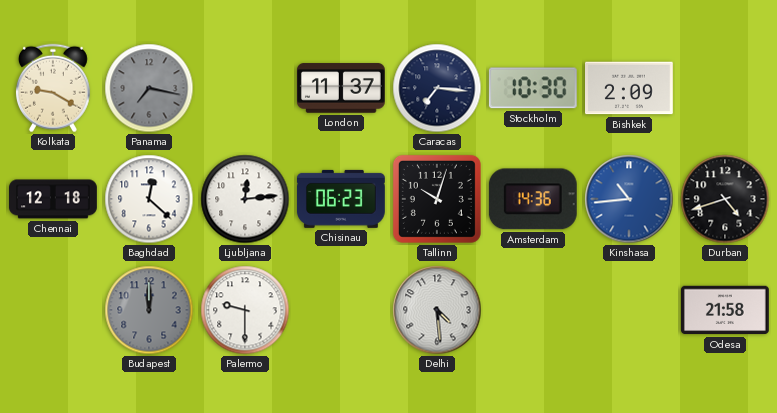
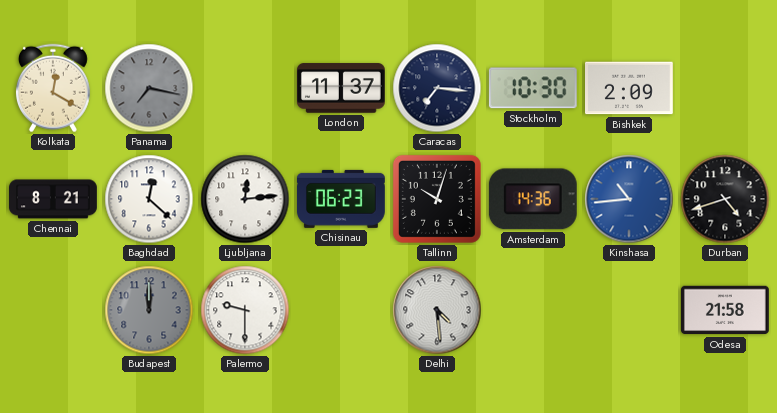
Kolkata: 9:20 -> 12:20
Chennai: 12:18 -> 8:21
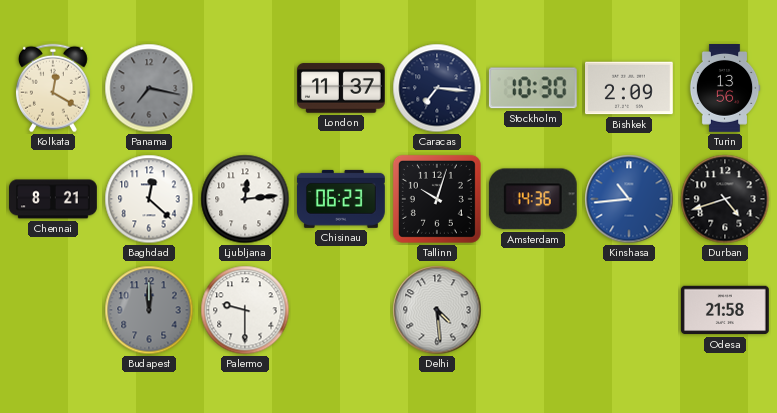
Turin: none -> 13:56
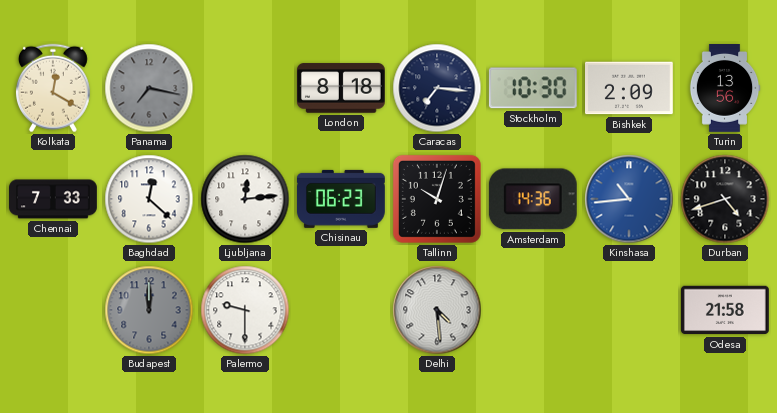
London: 11:37 -> 8:18
Chennai: 8:21 -> 7:33
